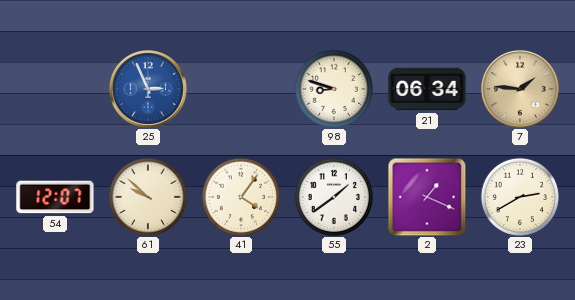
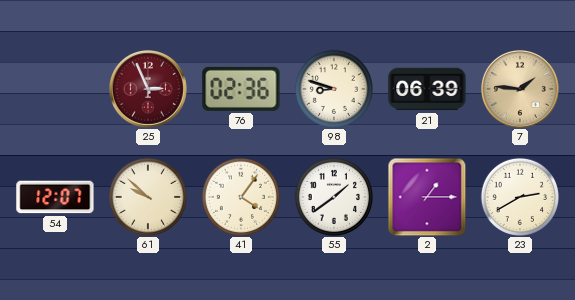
25 dial: blue -> burgundy
76: none -> 02:36
21: 06:34 -> 06:39
2: 1:19 -> 1:15
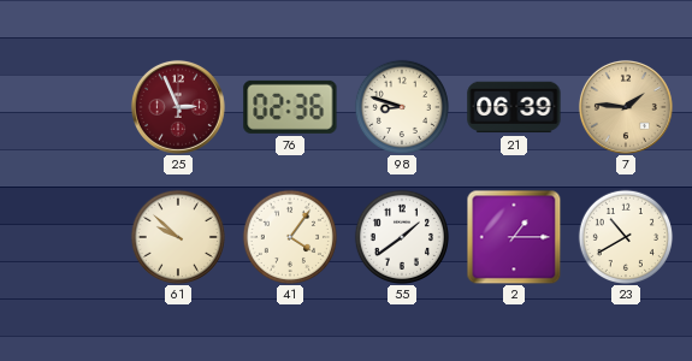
54: 12:07 -> none
23: 2:40 -> 10:40
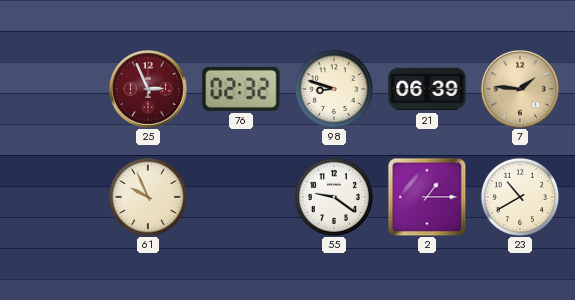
76: 02:36 -> 02:32
61: 9:52 -> 9:56
41: 4:06 -> none
55: 1:39 -> 9:21
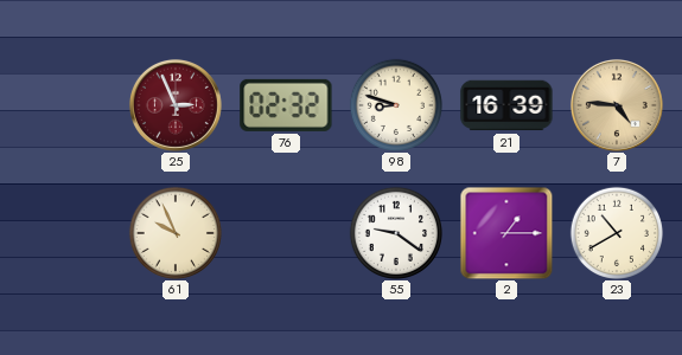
21: 06:39 -> 16:39
7: 1:46 -> 4:46
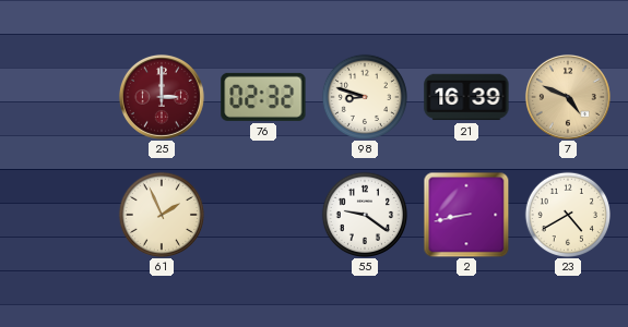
25: 2:56 -> 3:00
7: 4:46 -> 4:49
61: 9:56 -> 1:56
2: 1:15 -> 8:43
23: 10:40 -> 4:40
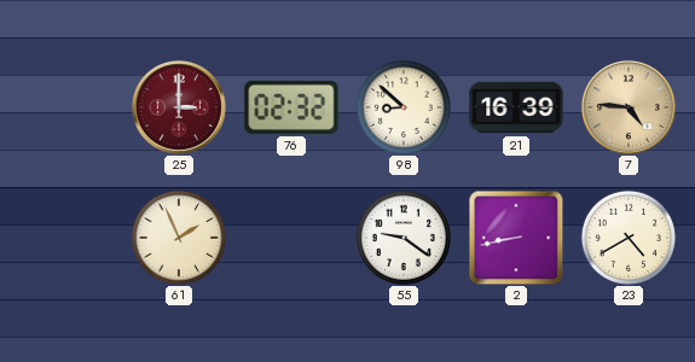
98: 8:48 -> 8:52
7: 4:49 -> 4:46
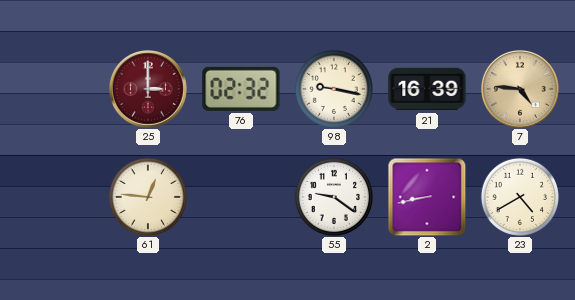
98: 8:52 -> 9:17
61: 1:56 -> 12:46
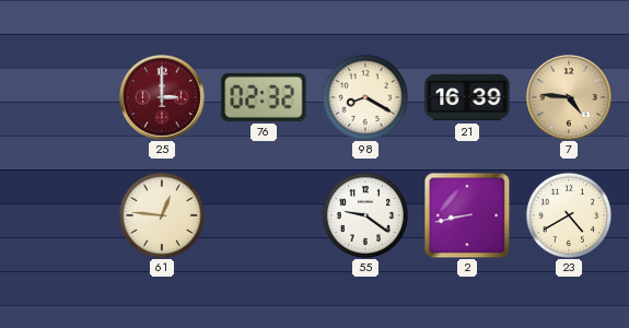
98: 9:17 -> 8:20
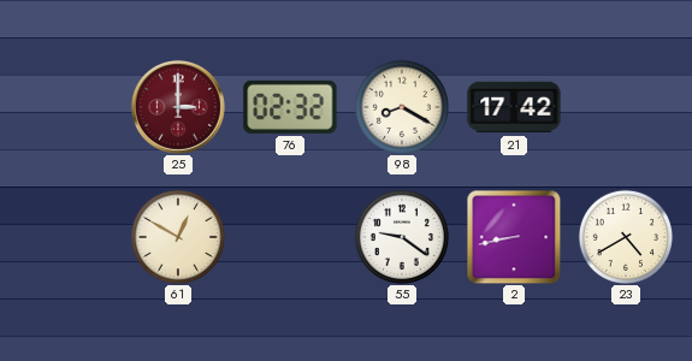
21: 16:39 -> 17:42
7: 4:46 -> none
61: 12:46 -> 12:50
